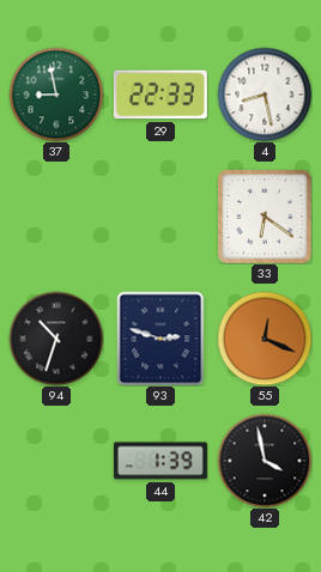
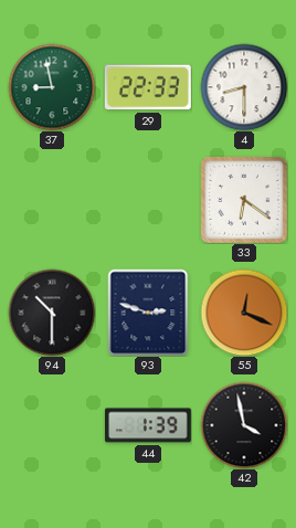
4: 8:28 -> 8:30
94: 10:33 -> 10:30
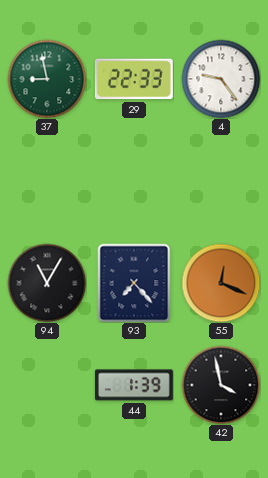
4: 8:30 -> 9:24
33: 6:21 -> none
94: 10:30 -> 11:05
93: 2:48 -> 7:23
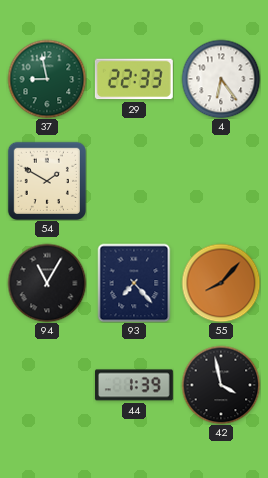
4: 9:24 -> 6:24
54: none -> 1:50
55: 12:19 -> 8:07
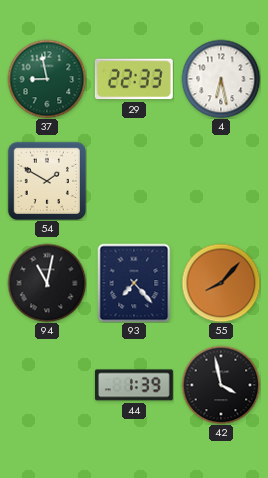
4: 6:24 -> 6:28
94: 11:05 -> 11:02
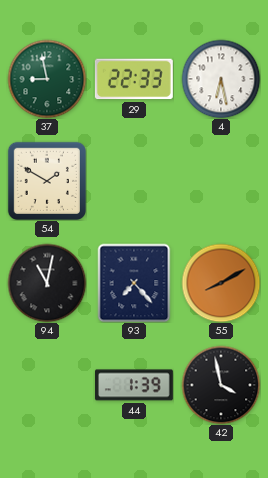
55: 8:07 -> 8:10
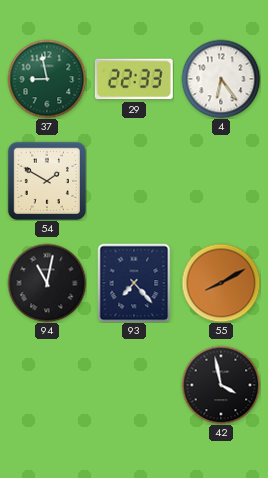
4: 6:28 -> 6:24
44: 1:39 -> none
